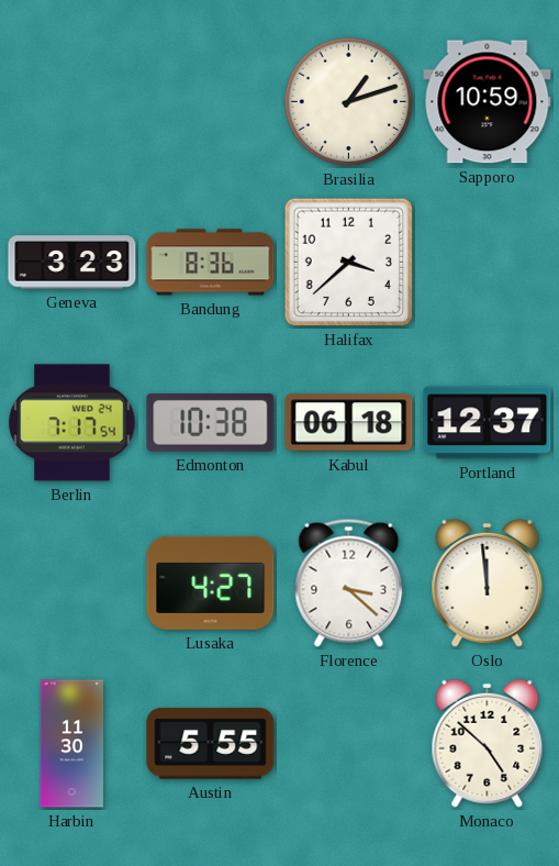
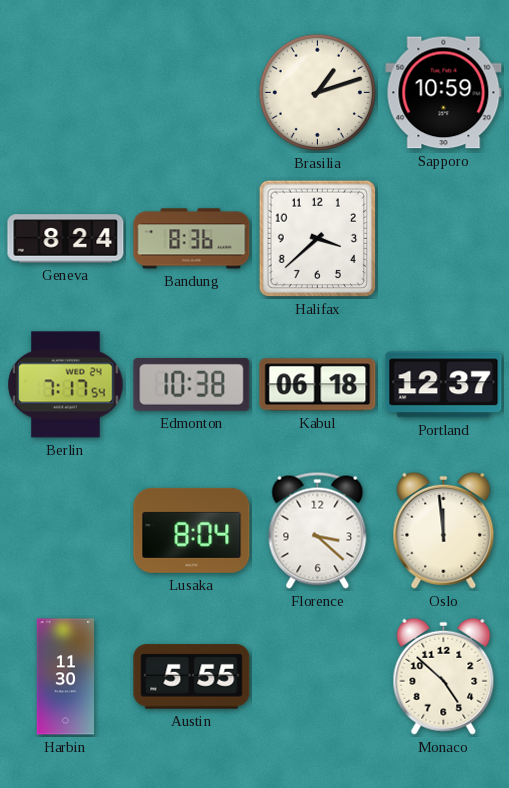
Geneva: 3:23 -> 8:24
Lusaka: 4:27 -> 8:04
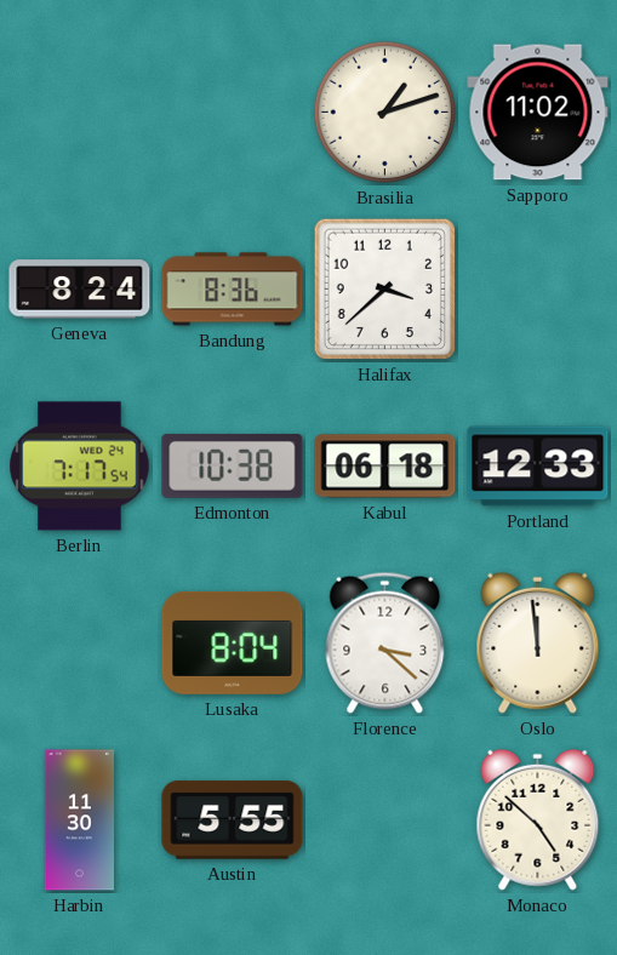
Sapporo: 10:59 -> 11:02
Portland: 12:37 -> 12:33
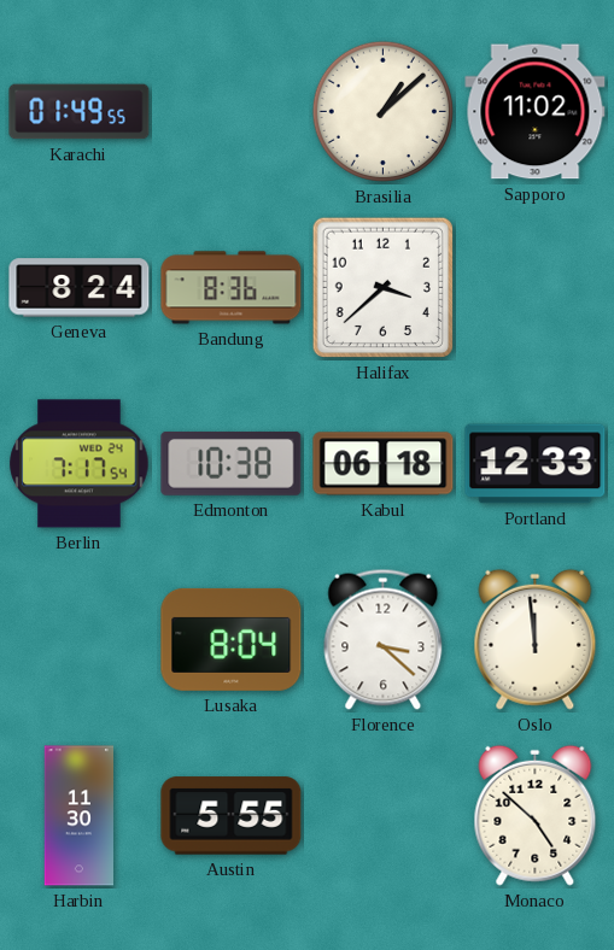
Karachi: none -> 01:49
Brasilia: 1:12 -> 1:08
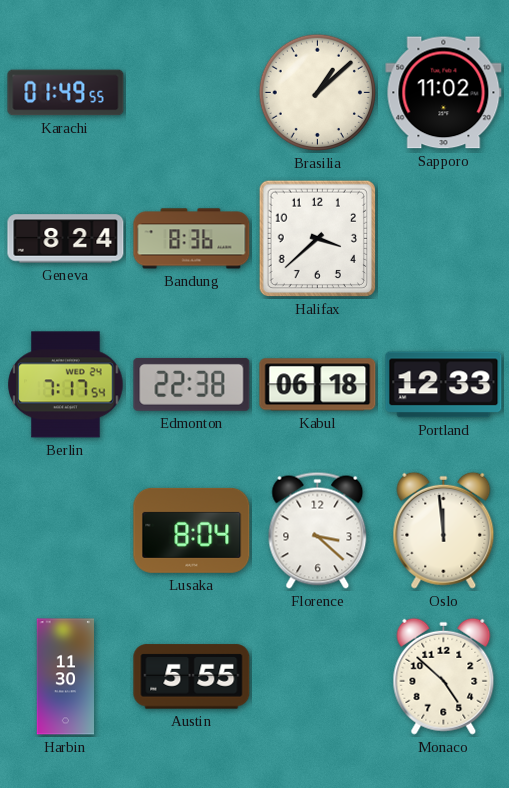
Edmonton: 10:38 -> 22:38
